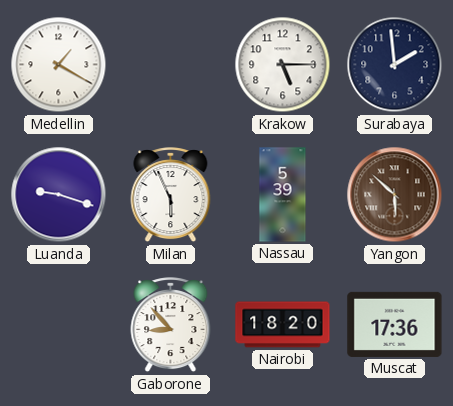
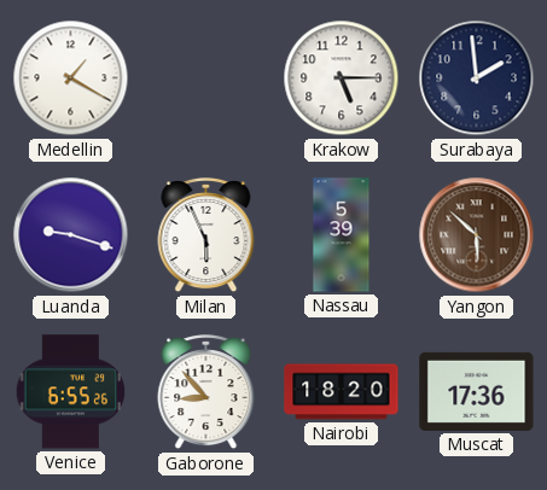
Venice: none -> 6:55
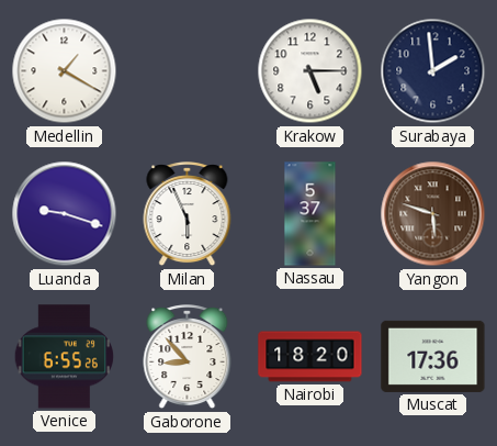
Nassau: 5:39 -> 5:37
Yangon: 5:52 -> 5:48
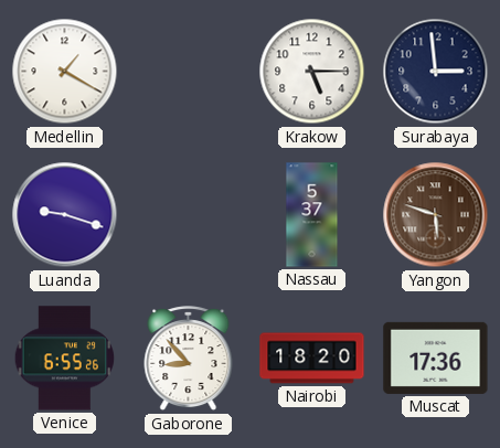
Surabaya: 1:59 -> 2:59
Milan: 5:56 -> none
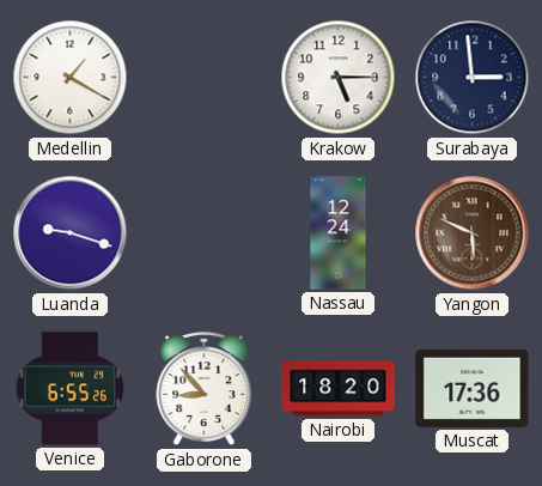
Nassau: 5:37 -> 12:24
Yangon: 5:48 -> 5:49
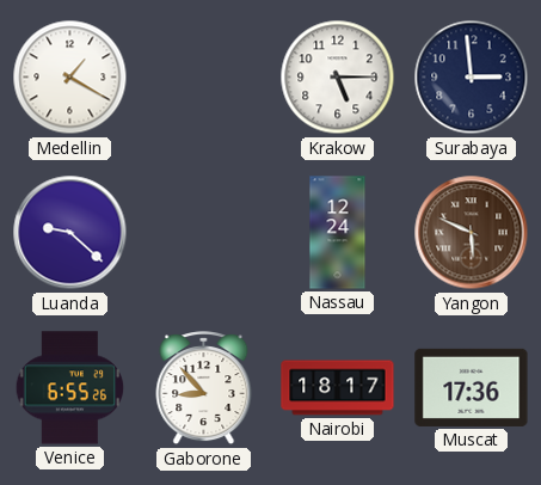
Luanda: 9:18 -> 9:22
Nairobi: 18:20 -> 18:17
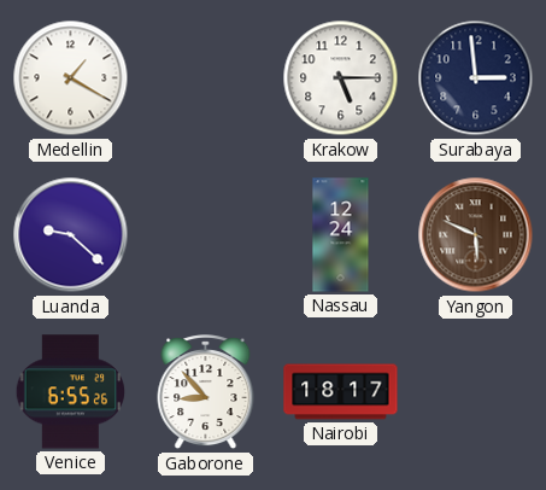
Muscat: 17:36 -> none
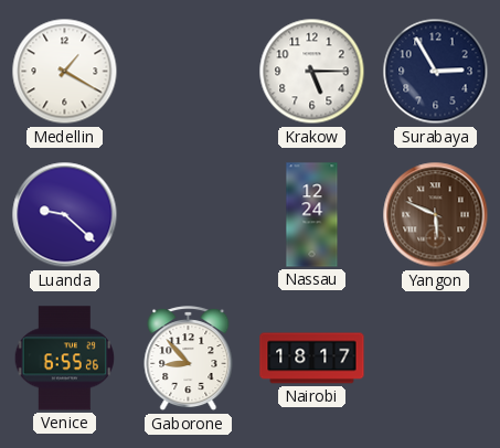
Surabaya: 2:59 -> 2:55
